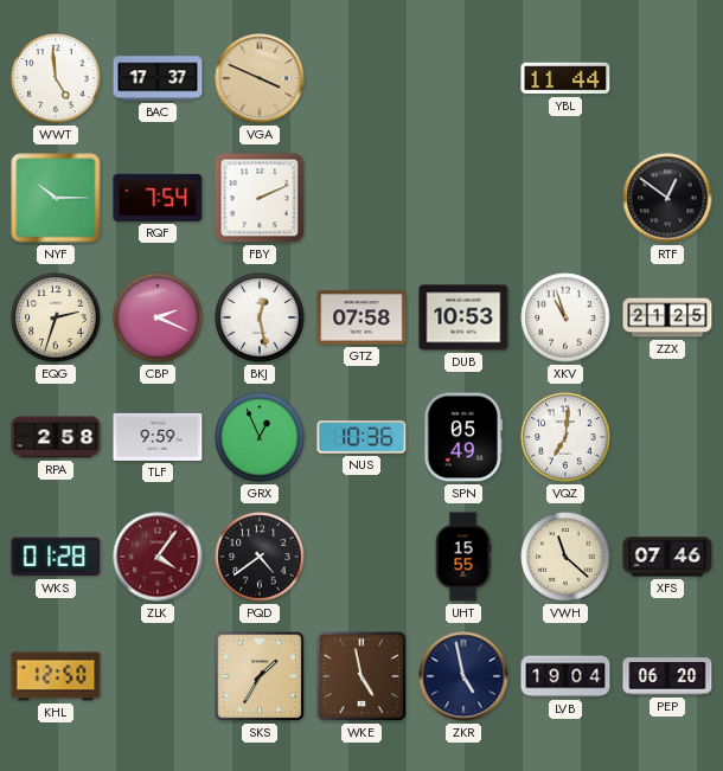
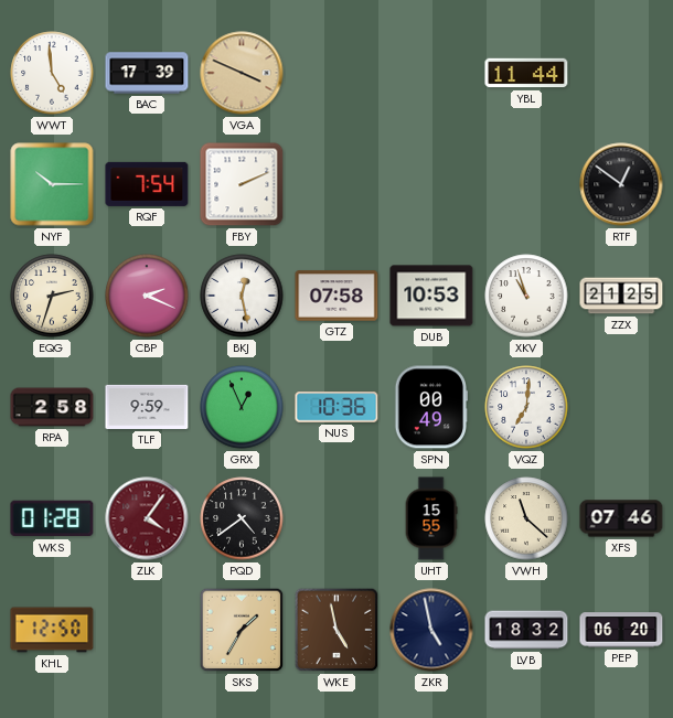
BAC: 17:37 -> 17:39
SPN: 05:49 -> 00:49
LVB: 19:04 -> 18:32
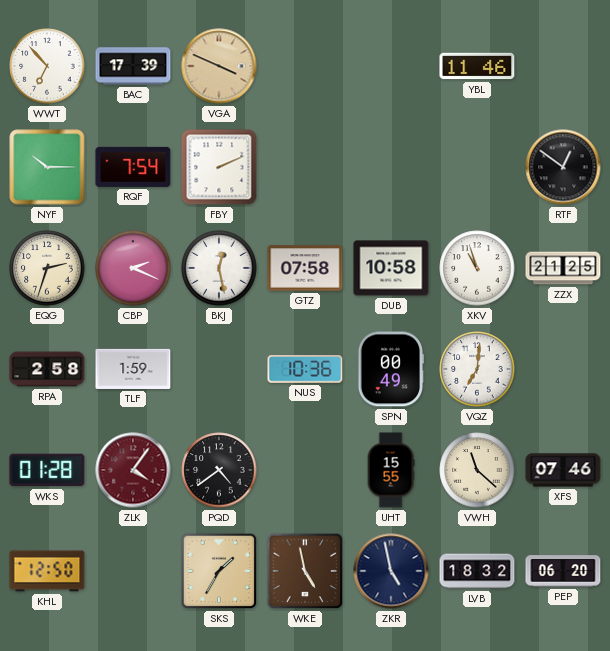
WWT: 4:59 -> 6:53
YBL: 11:44 -> 11:46
DUB: 10:53 -> 10:58
TLF: 9:59 -> 1:59
GRX: 12:56 -> none
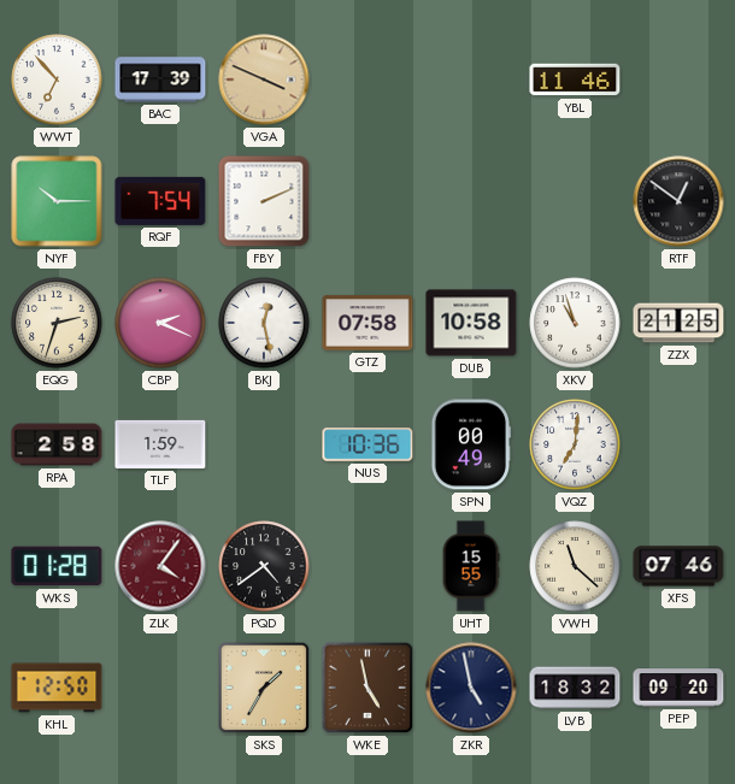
PEP: 06:20 -> 09:20
